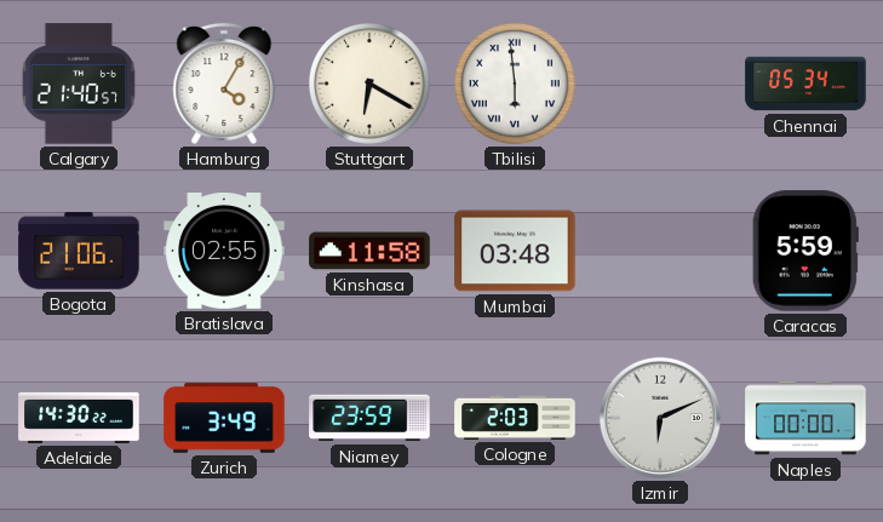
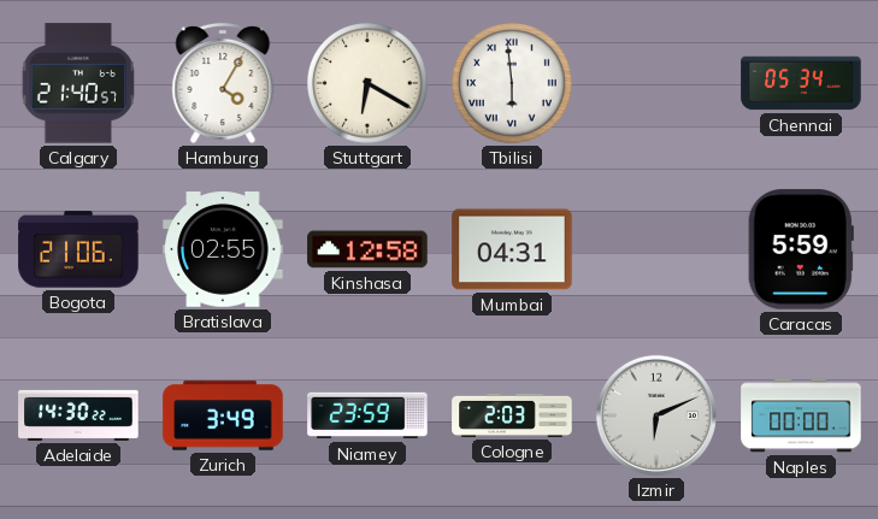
Kinshasa: 11:58 -> 12:58
Mumbai: 03:48 -> 04:31
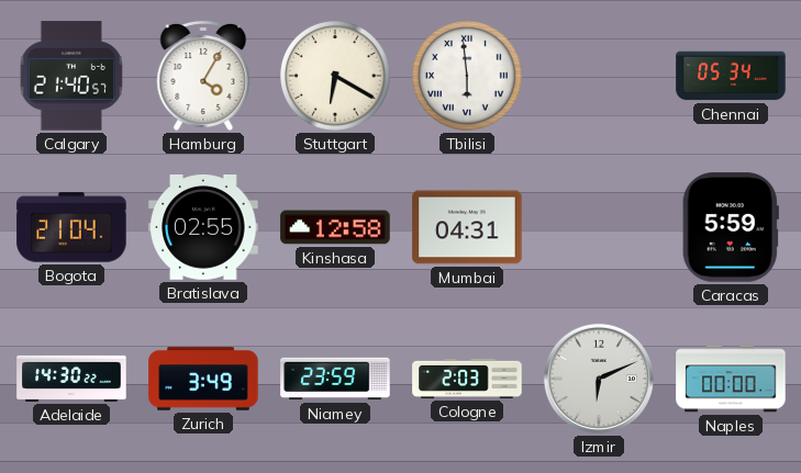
Bogota: 21:06 -> 21:04
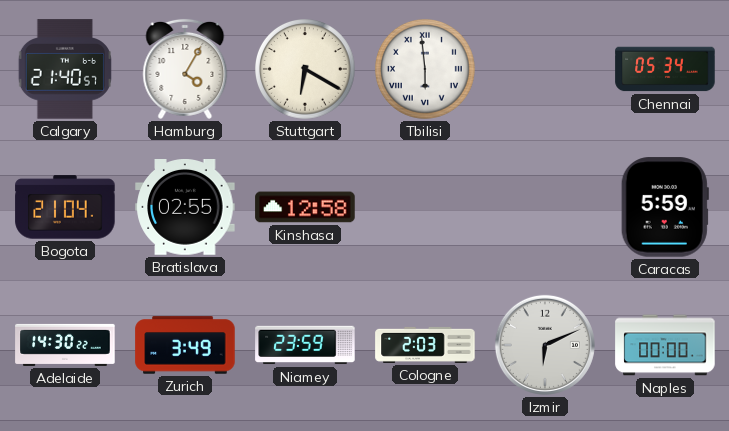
Mumbai: 04:31 -> none
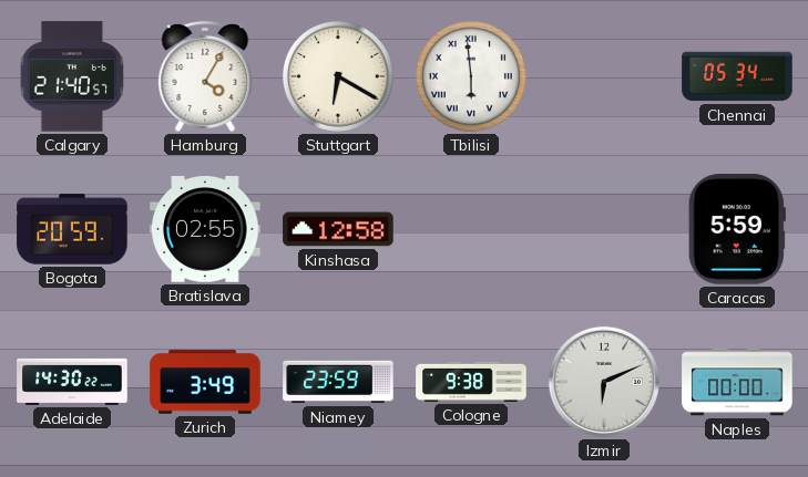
Bogota: 21:04 -> 20:59
Cologne: 2:03 -> 9:38
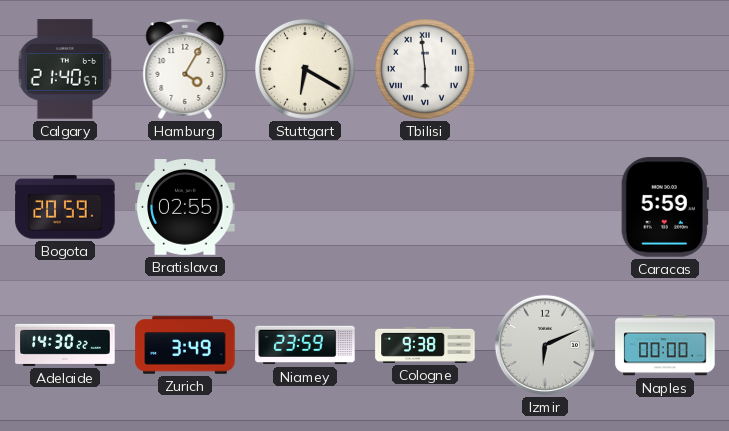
Chennai: 05:34 -> none
Kinshasa: 12:58 -> none
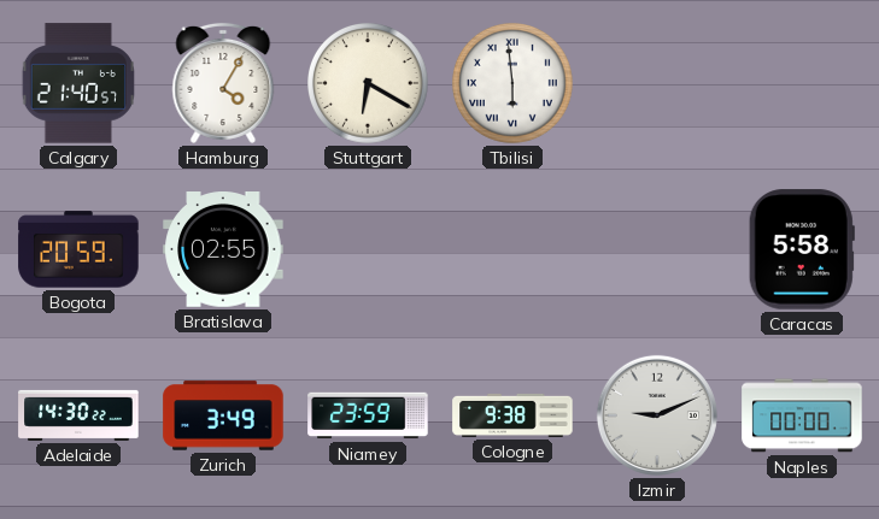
Caracas: 5:59 -> 5:58
Izmir: 6:11 -> 9:11
